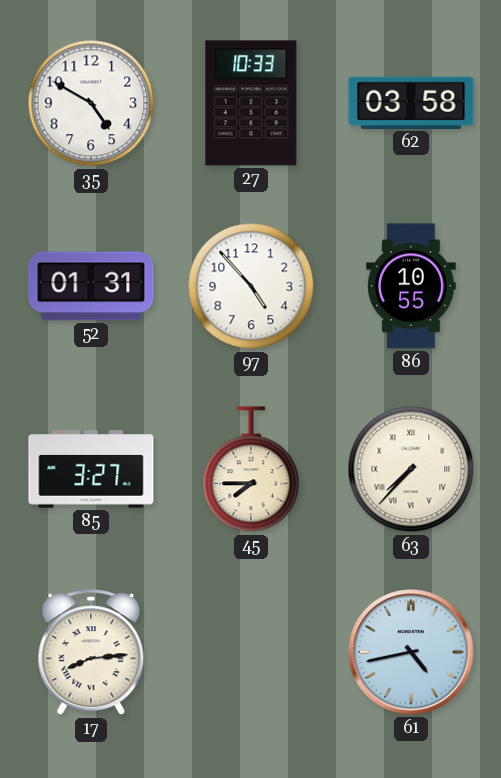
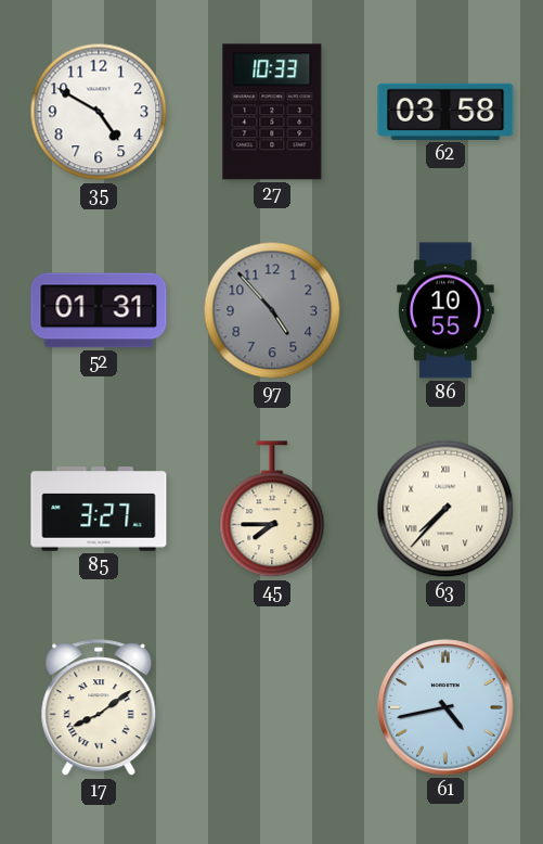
97 dial: white -> grey
17: 8:14 -> 8:09
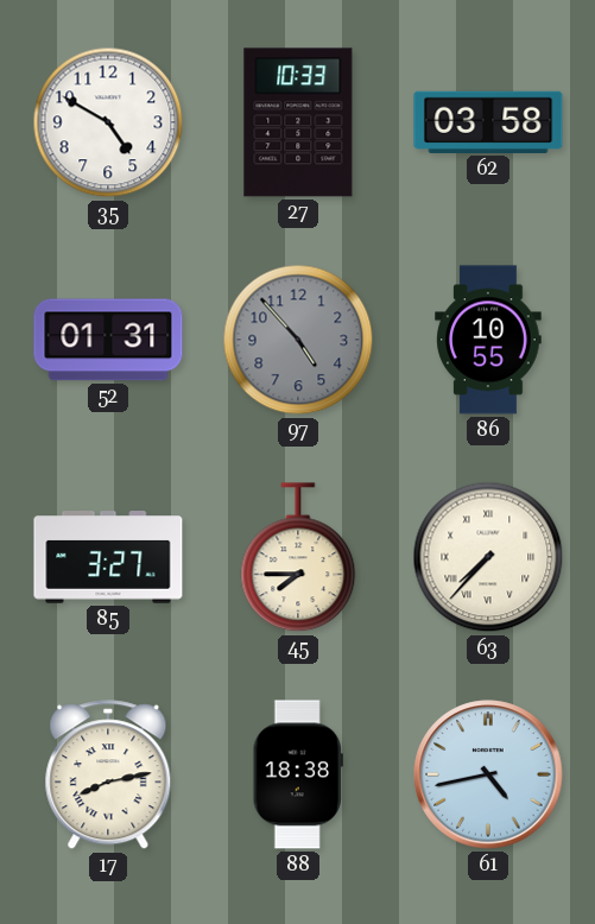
17: 8:09 -> 8:13
88: none -> 18:38
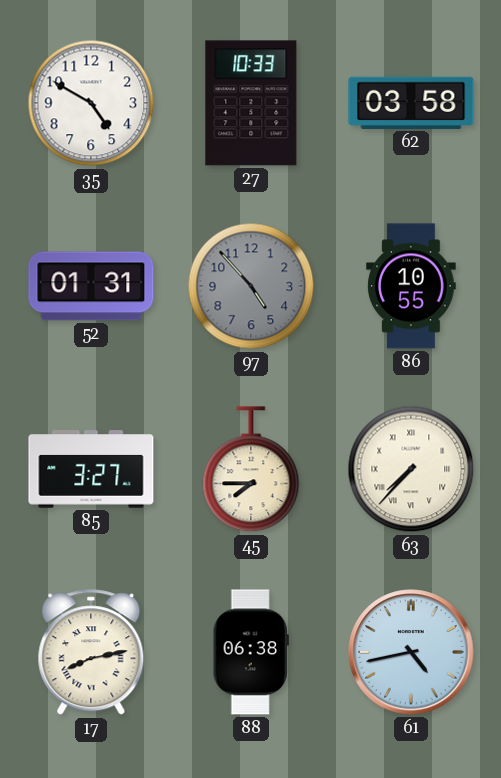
88: 18:38 -> 06:38
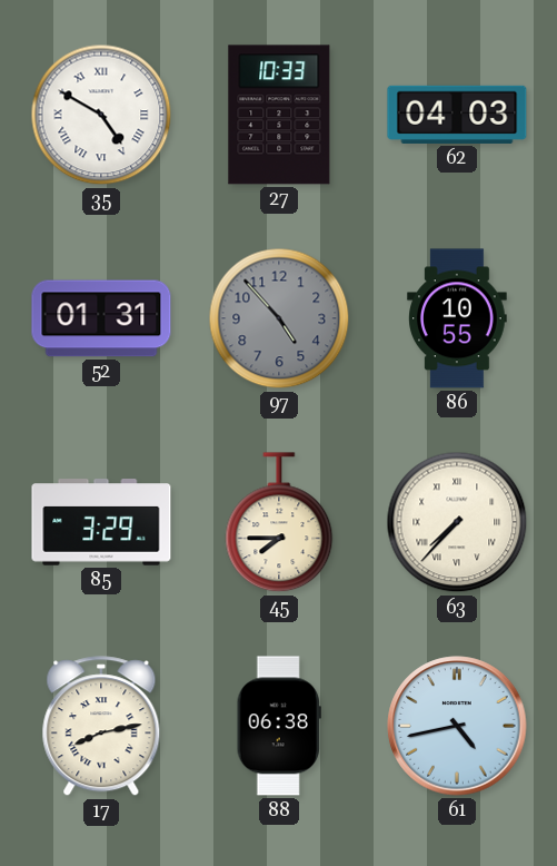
35 numerals: Arabic -> Roman
62: 03:58 -> 04:03
85: 3:27 -> 3:29
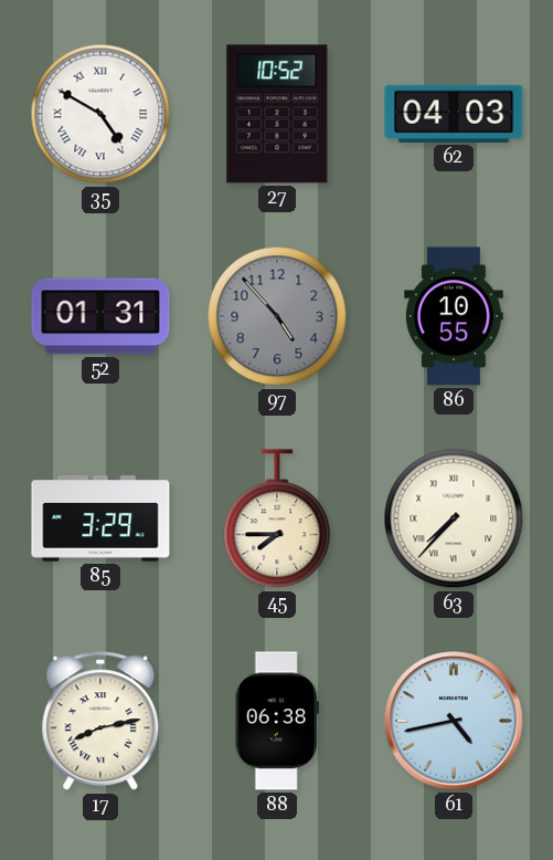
27: 10:33 -> 10:52
